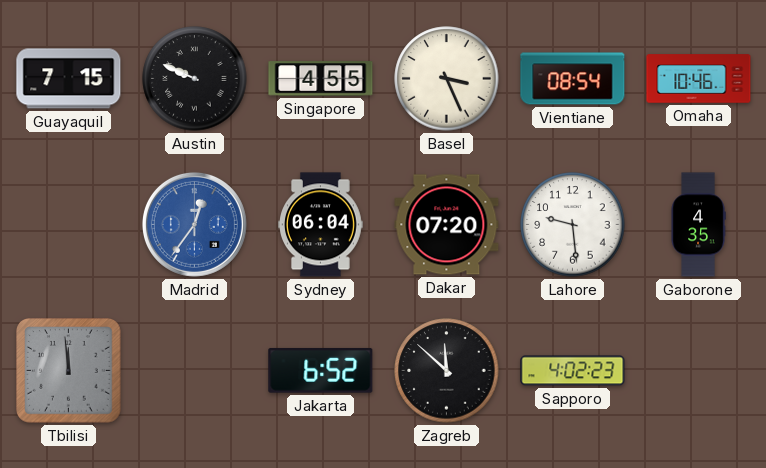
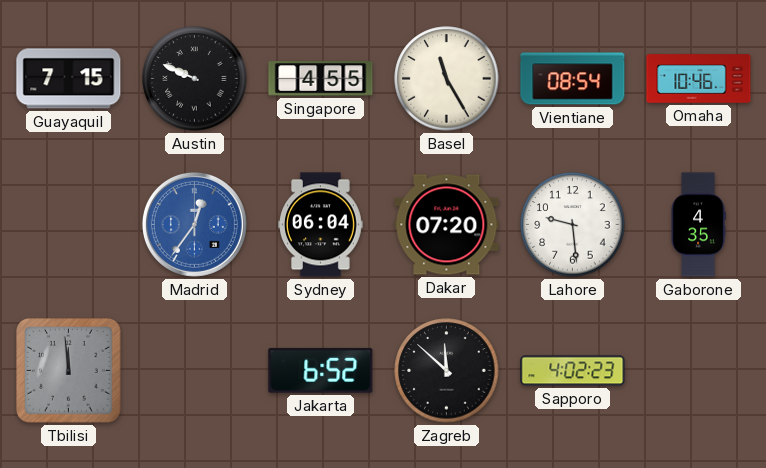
Basel: 3:26 -> 11:25
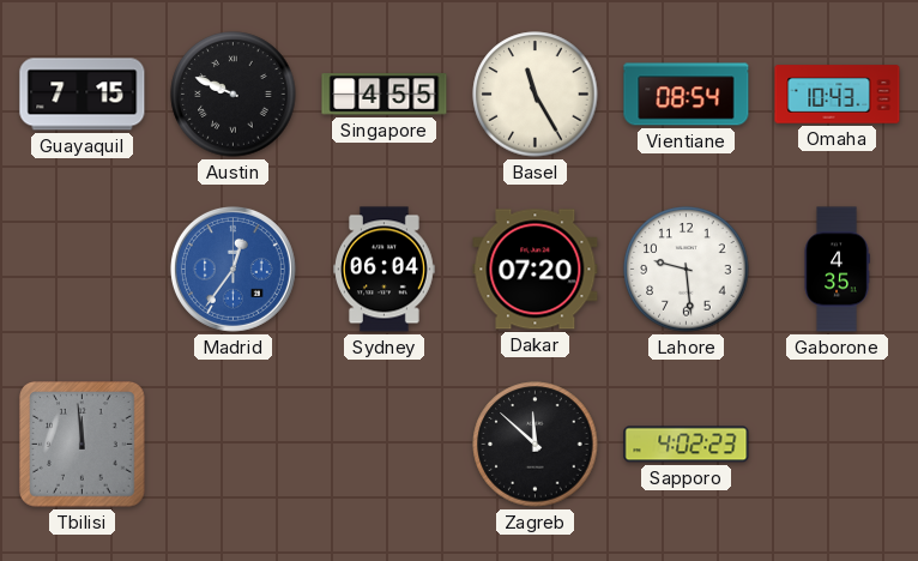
Omaha: 10:46 -> 10:43
Jakarta: 6:52 -> none
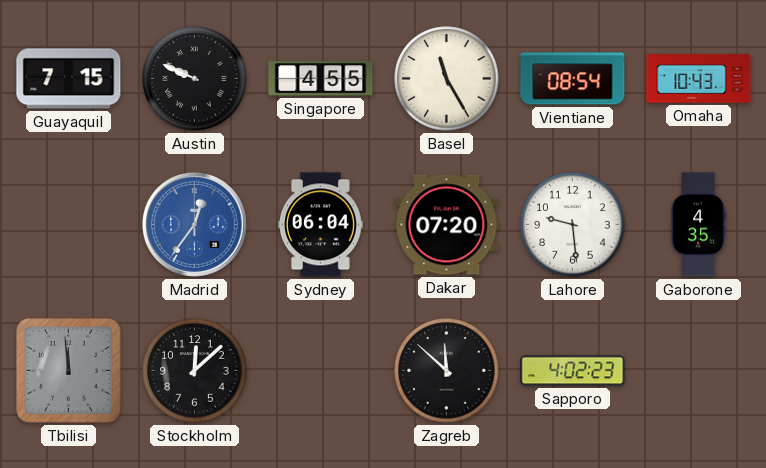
Stockholm: none -> 12:08
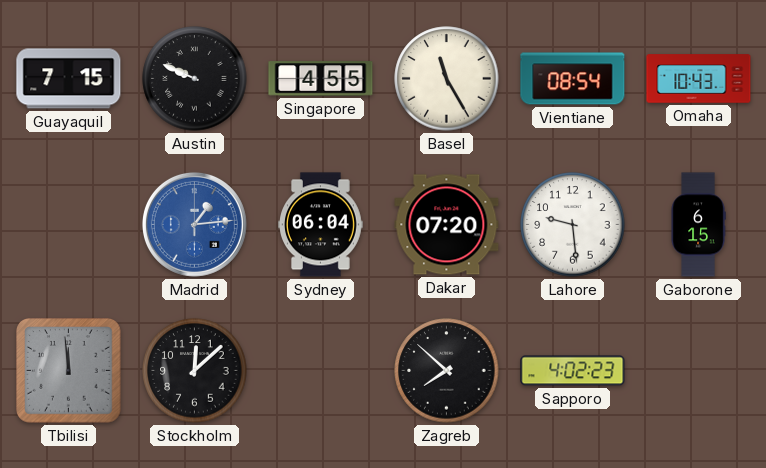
Madrid: 12:36 -> 1:14
Gaborone: 4:35 -> 6:15
Zagreb: 11:52 -> 7:52
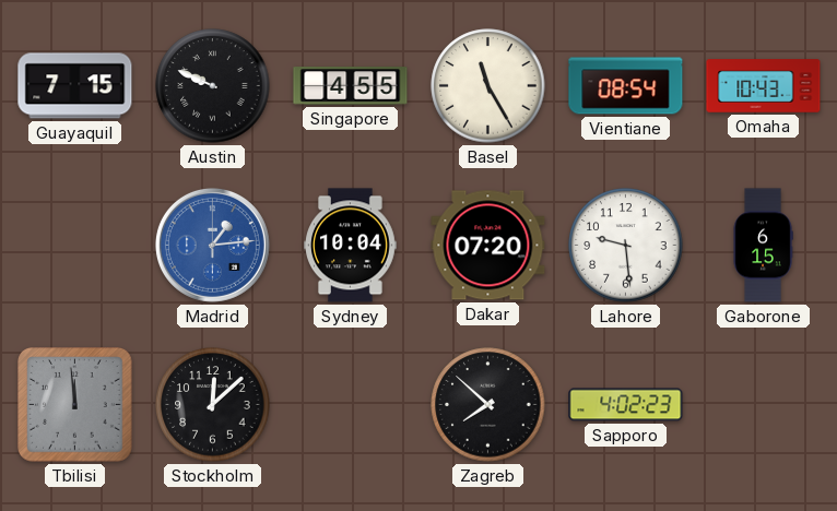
Sydney: 06:04 -> 10:04
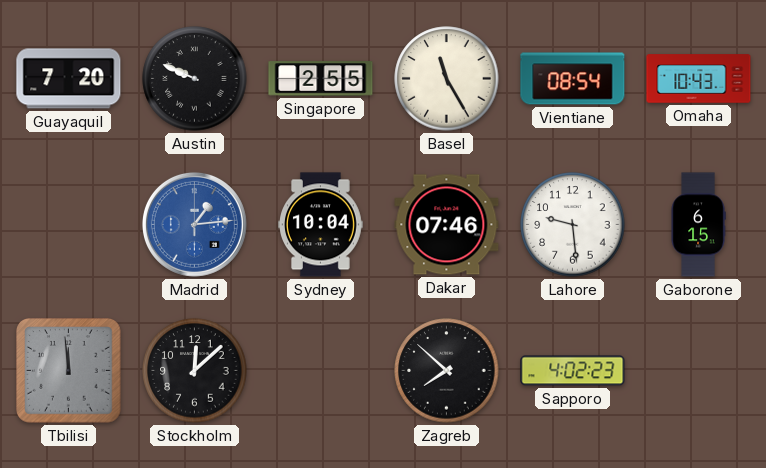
Guayaquil: 7:15 -> 7:20
Singapore: 4:55 -> 2:55
Dakar: 07:20 -> 07:46
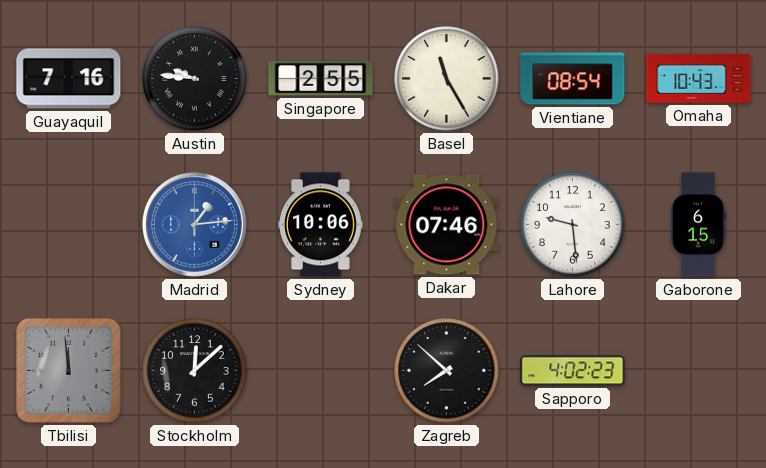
Guayaquil: 7:20 -> 7:16
Austin: 9:49 -> 9:46
Sydney: 10:04 -> 10:06
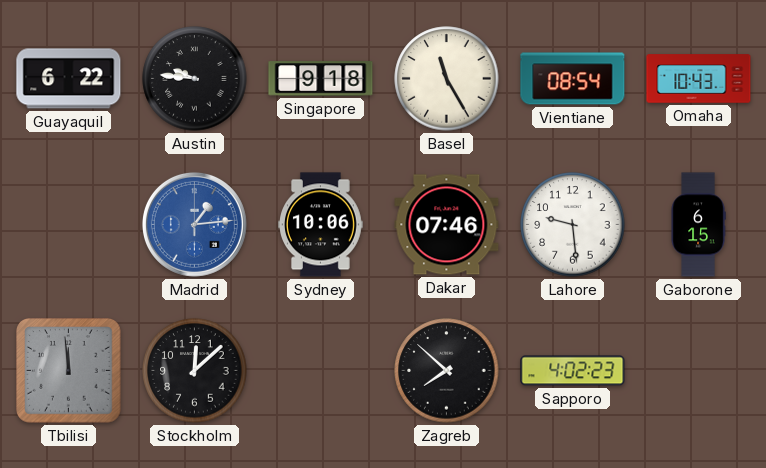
Guayaquil: 7:16 -> 6:22
Singapore: 2:55 -> 9:18
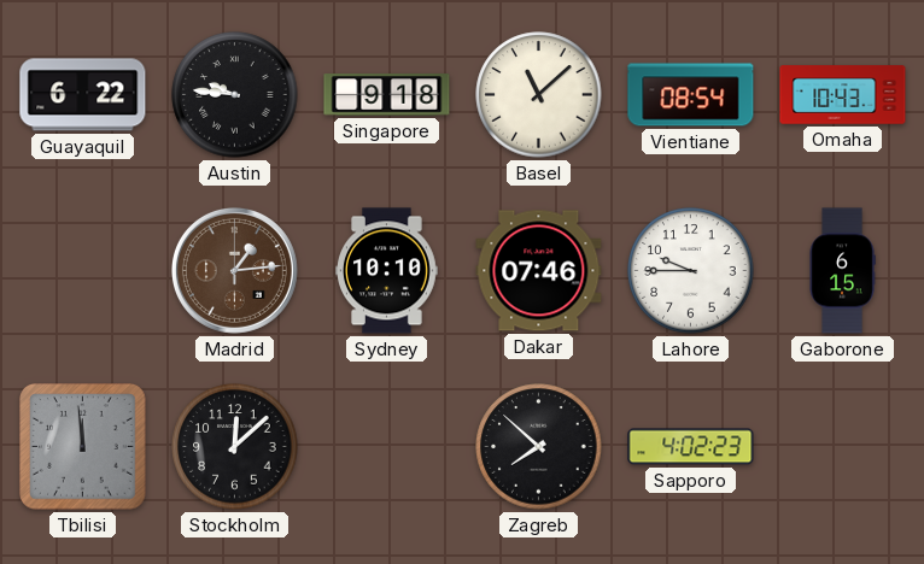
Basel: 11:25 -> 11:08
Madrid dial: blue -> brown
Sydney: 10:06 -> 10:10
Lahore: 9:29 -> 9:45
